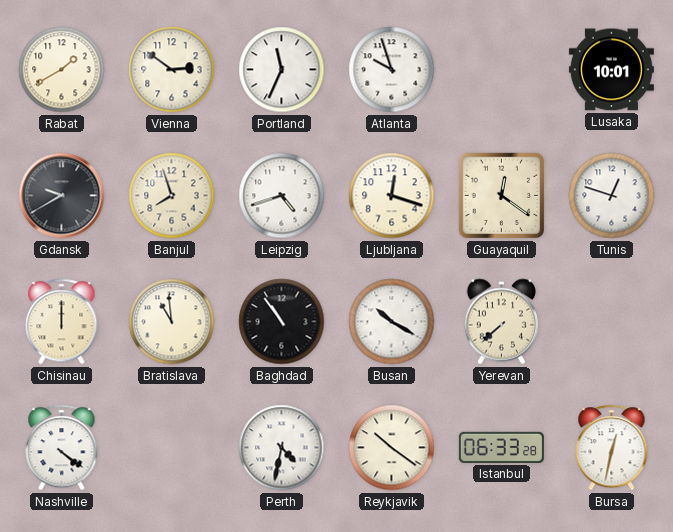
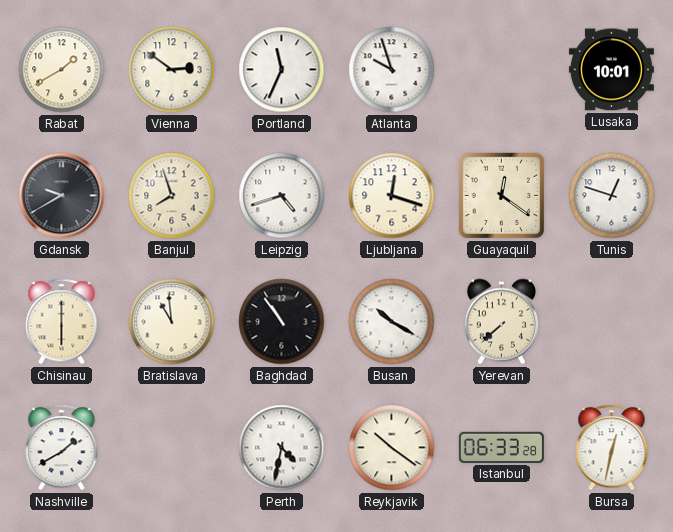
Chisinau: 12:00 -> 6:00
Nashville: 4:21 -> 1:40
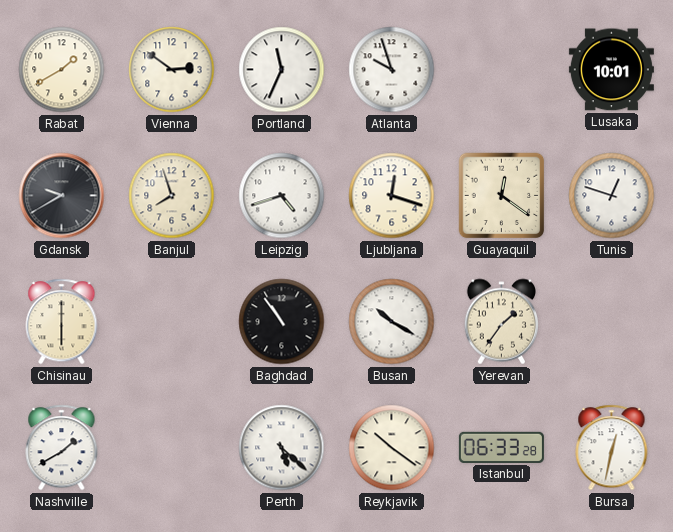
Bratislava: 10:59 -> none
Yerevan: 7:38 -> 1:36
Perth: 4:32 -> 5:22
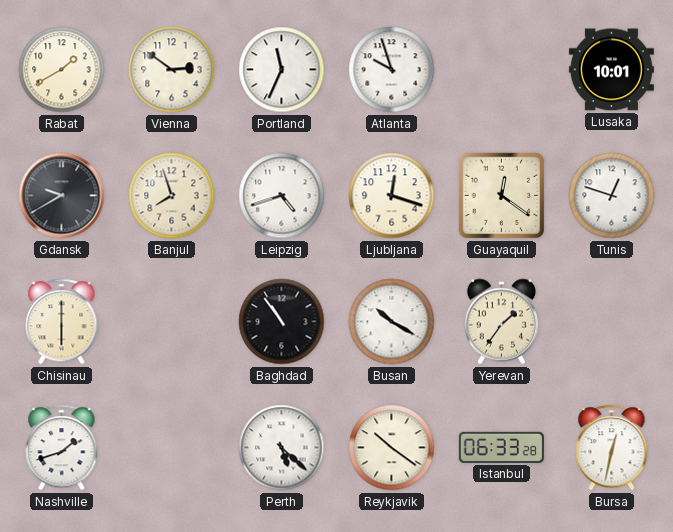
Nashville: 1:40 -> 1:42
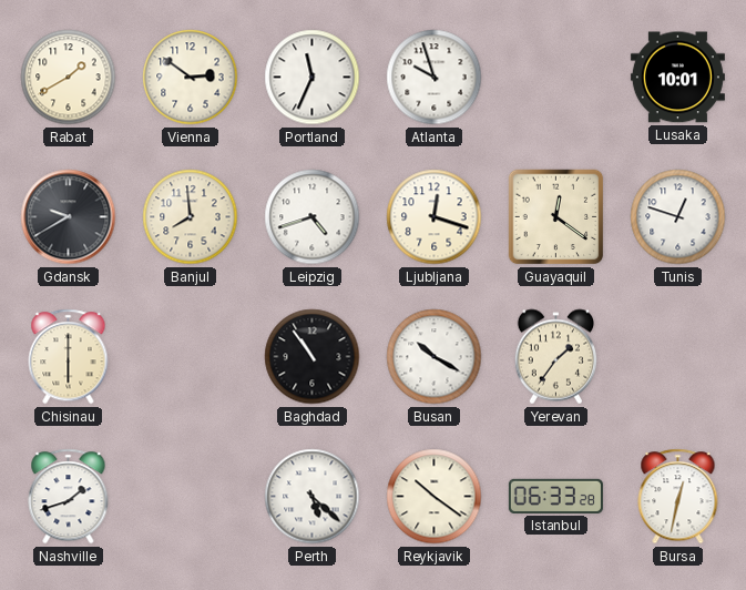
Banjul: 7:57 -> 7:59
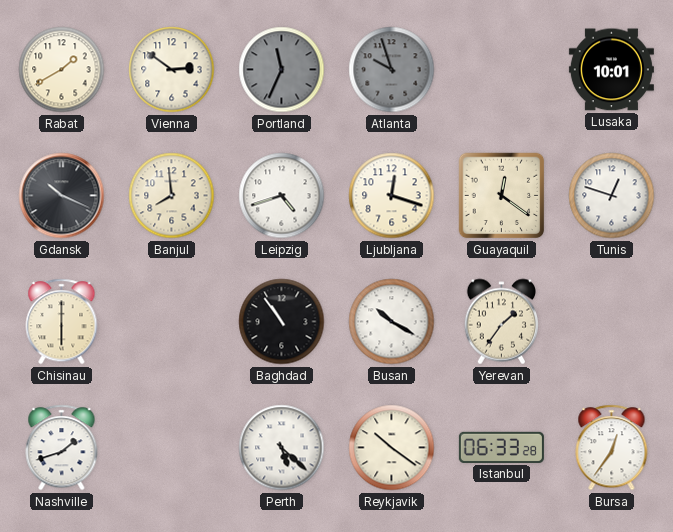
Portland dial: white -> grey
Atlanta dial: white -> grey
Gdansk: 9:40 -> 10:19
Bursa: 12:32 -> 12:36
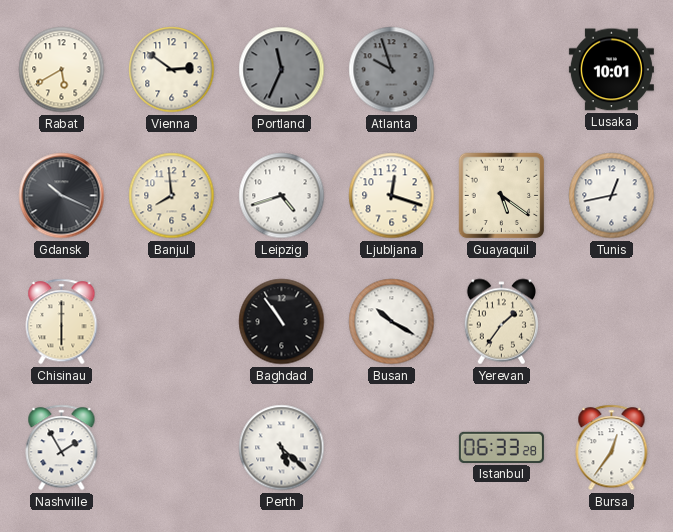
Rabat: 1:40 -> 5:40
Guayaquil: 12:21 -> 5:21
Tunis: 12:48 -> 12:43
Nashville: 1:42 -> 1:55
Reykjavik: 10:21 -> none
